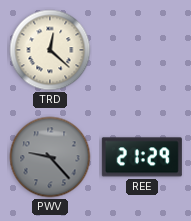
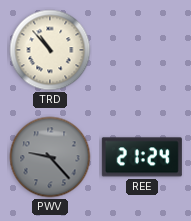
TRD: 12:22 -> 10:53
REE: 21:29 -> 21:24
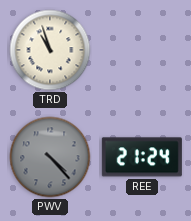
TRD: 10:53 -> 10:57
PWV: 9:23 -> 4:23
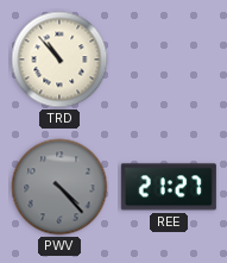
TRD: 10:57 -> 10:53
REE: 21:24 -> 21:27
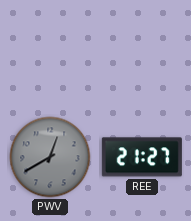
TRD: 10:53 -> none
PWV: 4:23 -> 12:40
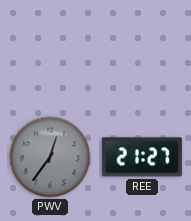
PWV: 12:40 -> 12:36
